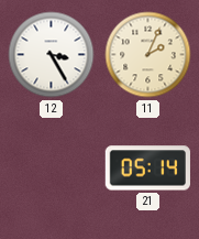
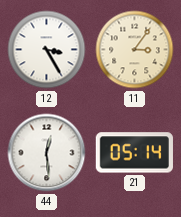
11: 2:04 -> 3:06
44: none -> 12:29
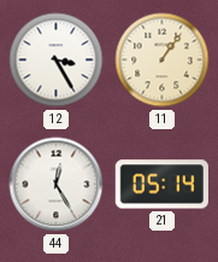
11: 3:06 -> 1:06
44: 12:29 -> 12:25
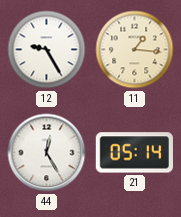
12: 3:25 -> 9:25
11: 1:06 -> 1:16
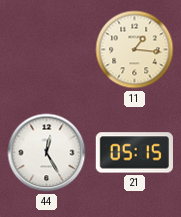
12: 9:25 -> none
21: 05:14 -> 05:15
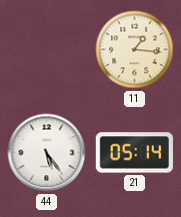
44: 12:25 -> 5:24
21: 05:15 -> 05:14
